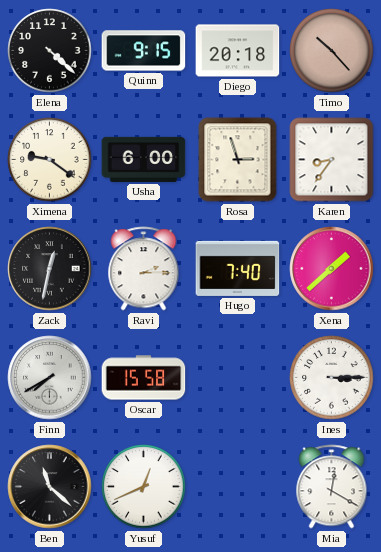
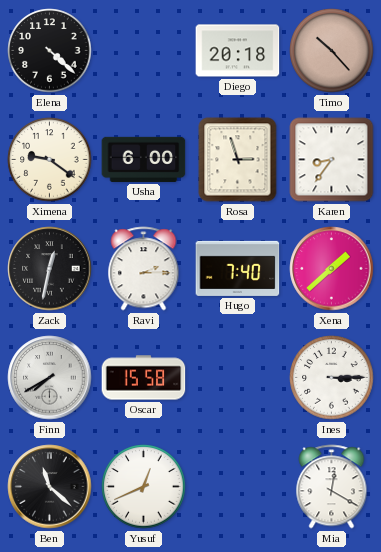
Quinn: 9:15 -> none
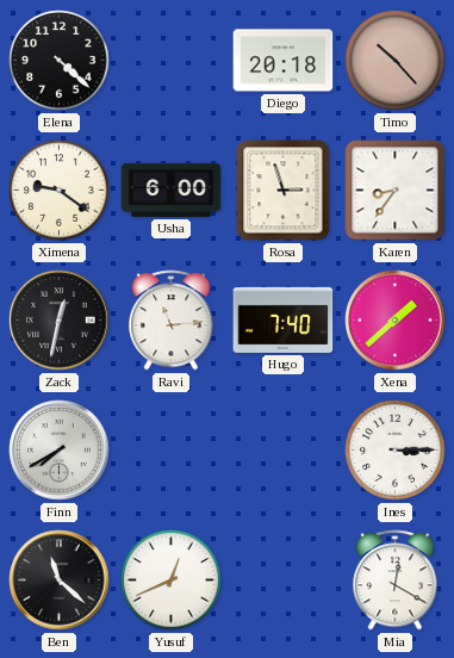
Ravi: 2:15 -> 11:14
Oscar: 15:58 -> none
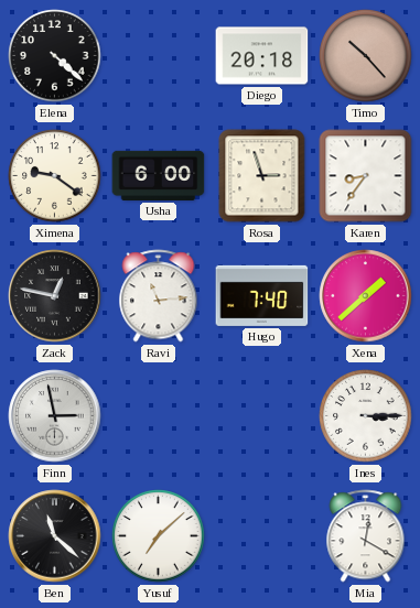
Zack: 12:32 -> 12:47
Finn: 7:40 -> 2:58
Yusuf: 12:41 -> 7:08
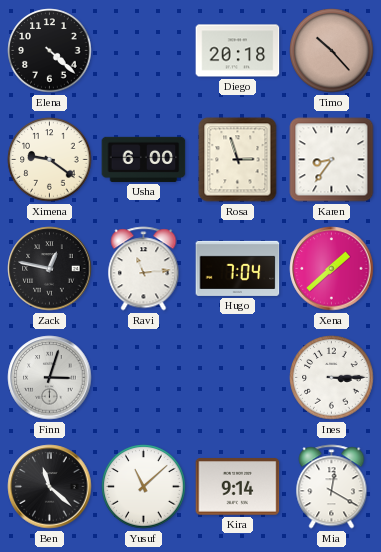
Hugo: 7:40 -> 7:04
Finn: 2:58 -> 3:03
Yusuf: 7:08 -> 11:08
Kira: none -> 9:14
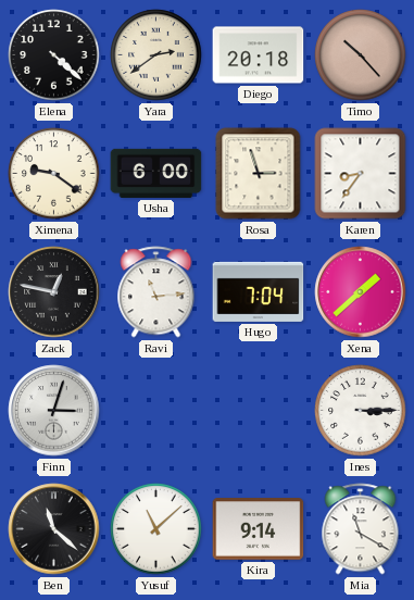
Yara: none -> 2:39
Mia: 12:20 -> 11:20
